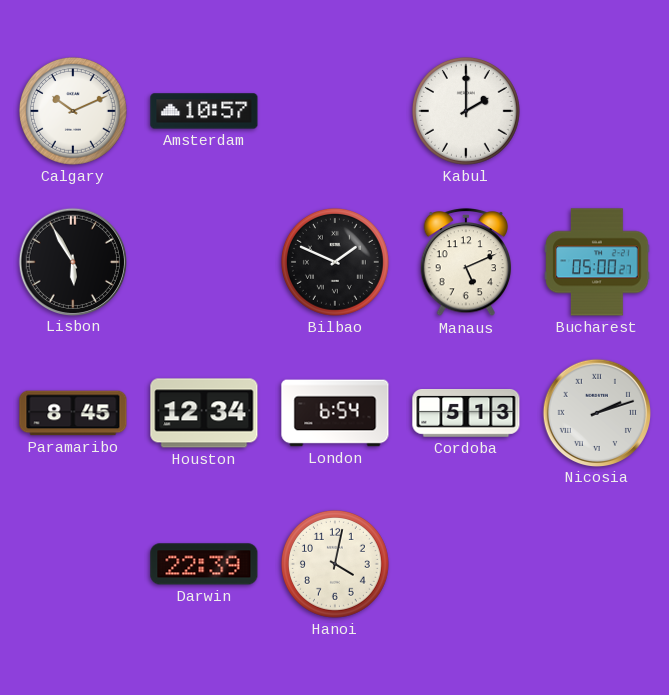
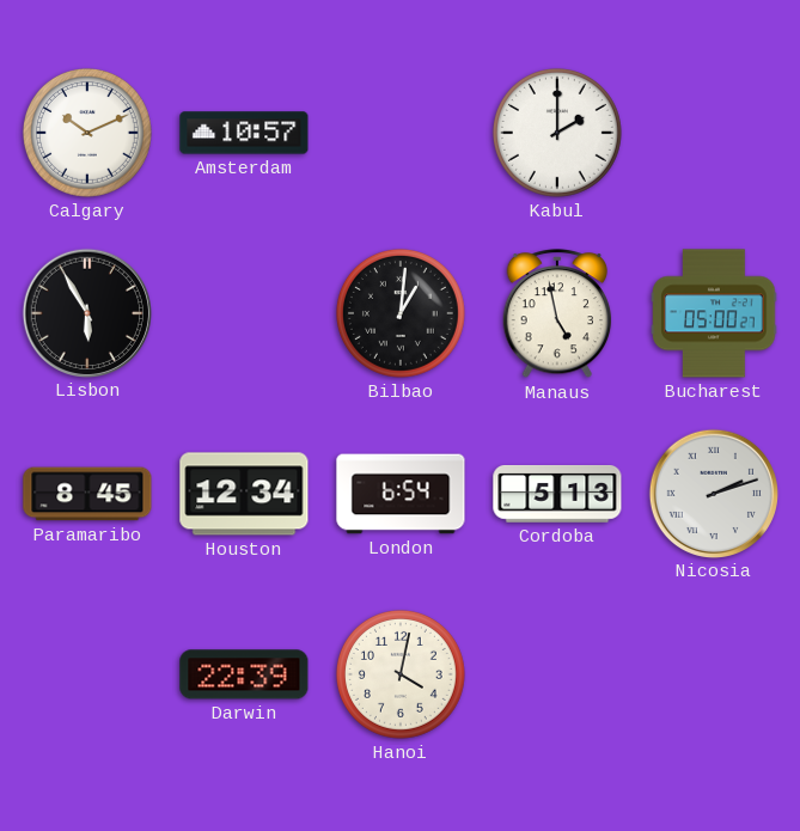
Bilbao: 1:49 -> 1:01
Manaus: 5:11 -> 4:58
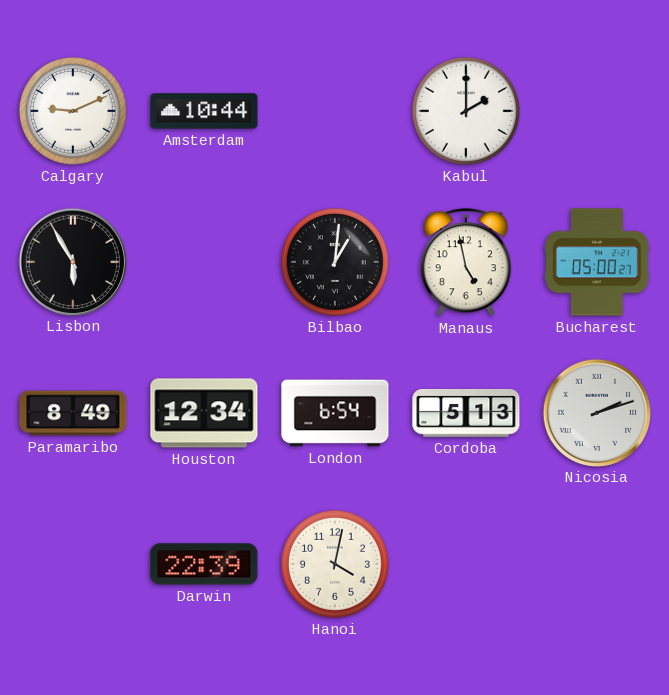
Calgary: 10:11 -> 9:11
Amsterdam: 10:57 -> 10:44
Paramaribo: 8:45 -> 8:49
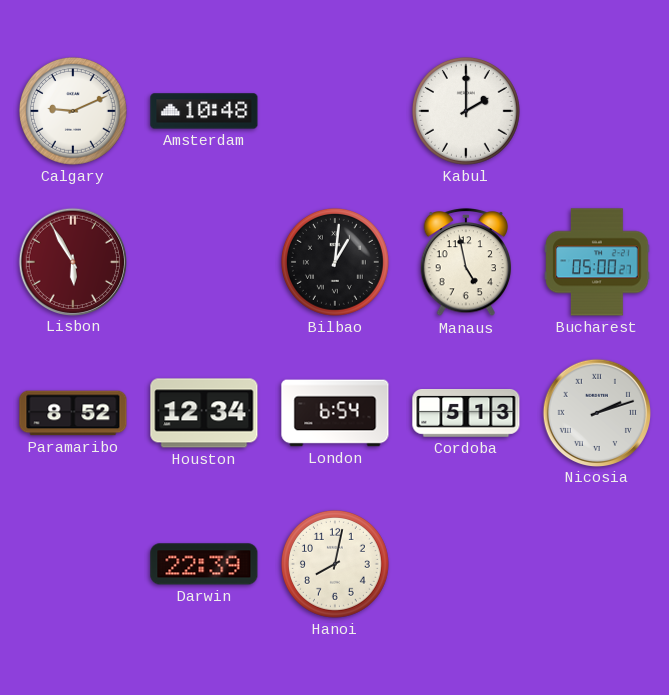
Amsterdam: 10:44 -> 10:48
Lisbon dial: black -> burgundy
Paramaribo: 8:49 -> 8:52
Hanoi: 4:02 -> 8:02
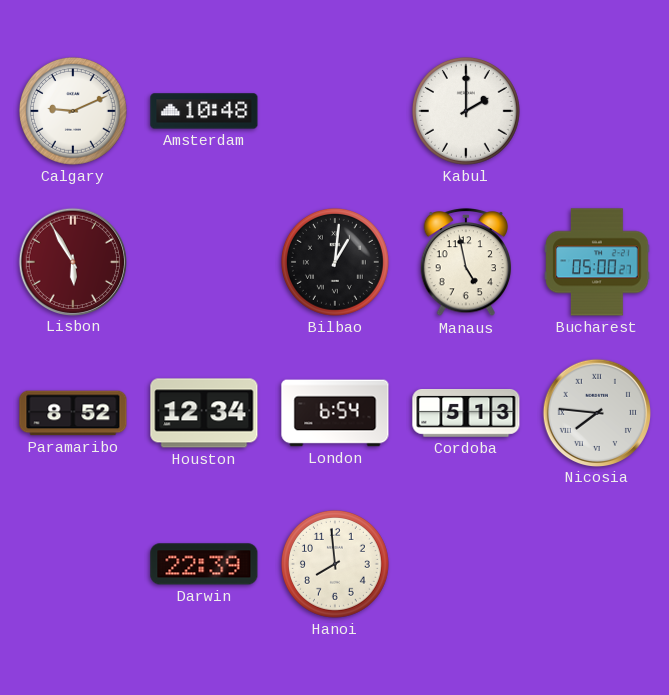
Nicosia: 2:12 -> 7:46
Hanoi: 8:02 -> 7:59
